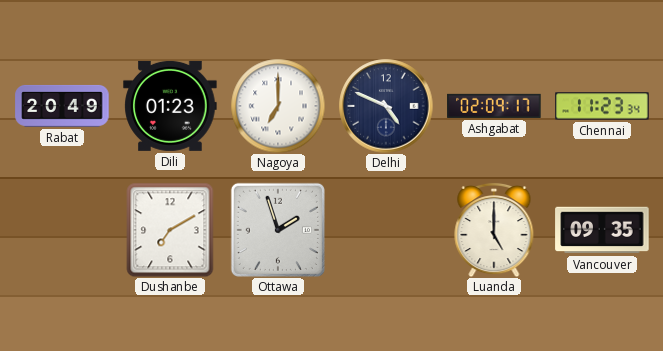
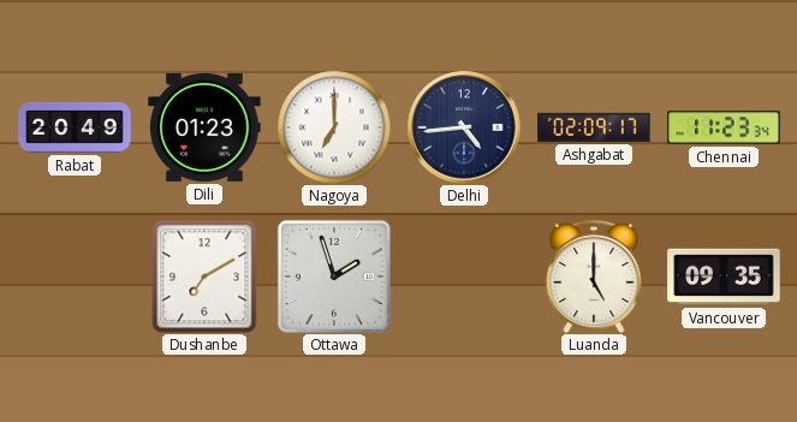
Delhi: 4:49 -> 4:44
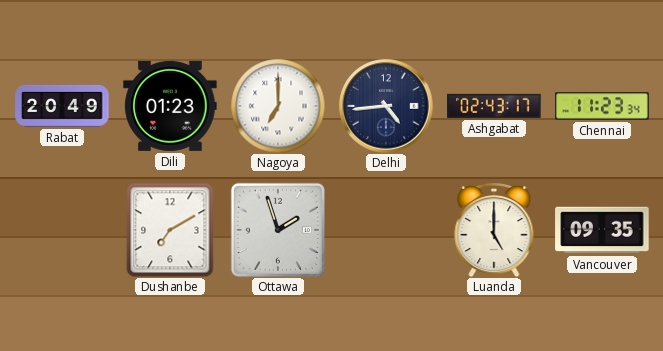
Ashgabat: 02:09 -> 02:43
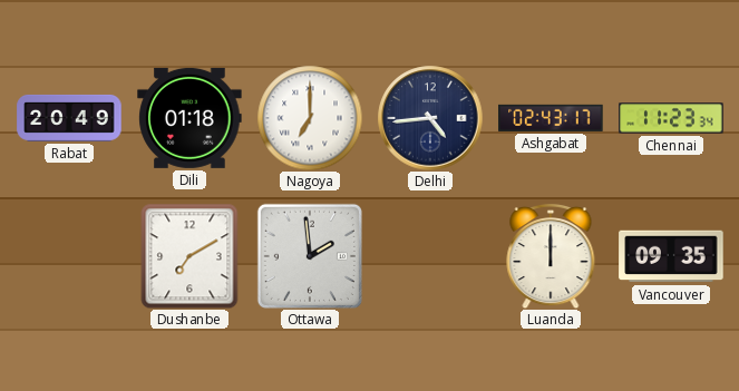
Dili: 01:23 -> 01:18
Ottawa: 1:57 -> 1:59
Luanda: 5:00 -> 12:00
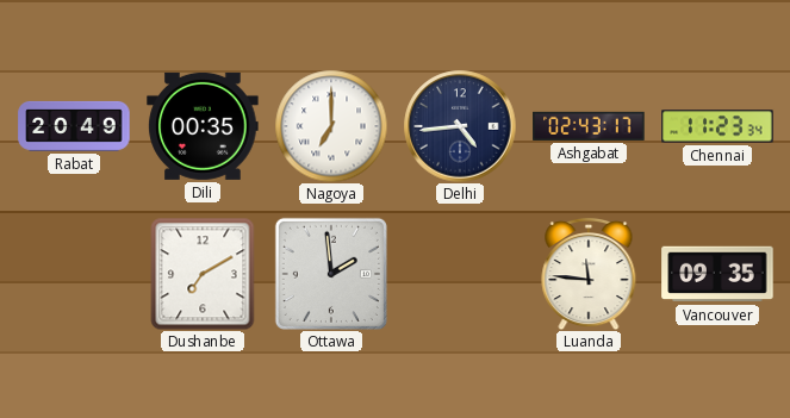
Dili: 01:18 -> 00:35
Luanda: 12:00 -> 11:46
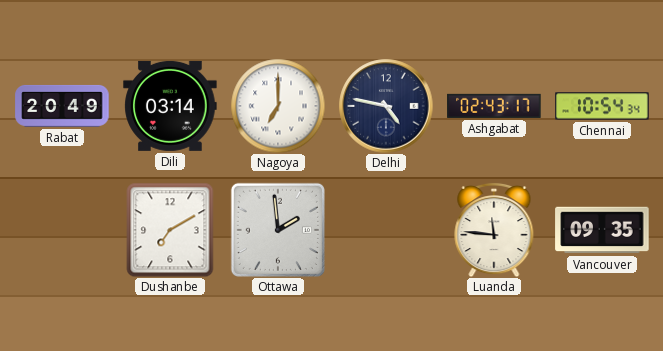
Dili: 00:35 -> 03:14
Delhi: 4:44 -> 4:47
Chennai: 11:23 -> 10:54
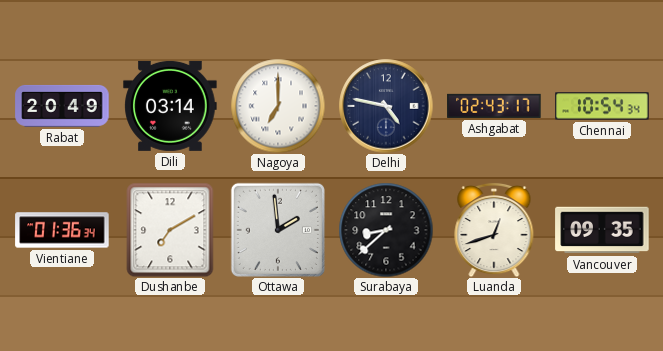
Vientiane: none -> 01:36
Surabaya: none -> 8:38
Luanda: 11:46 -> 12:42
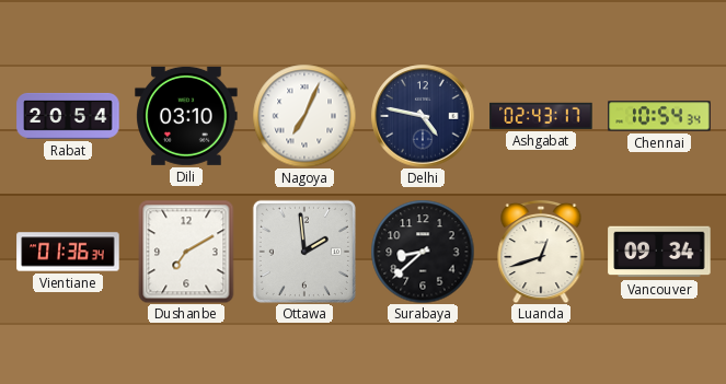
Rabat: 20:49 -> 20:54
Dili: 03:14 -> 03:10
Nagoya: 7:00 -> 7:04
Vancouver: 09:35 -> 09:34
